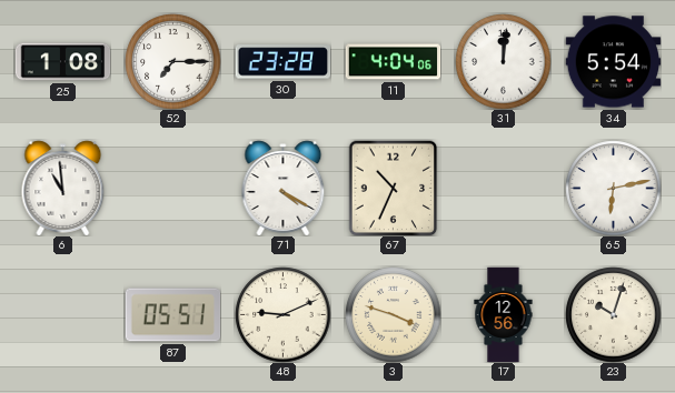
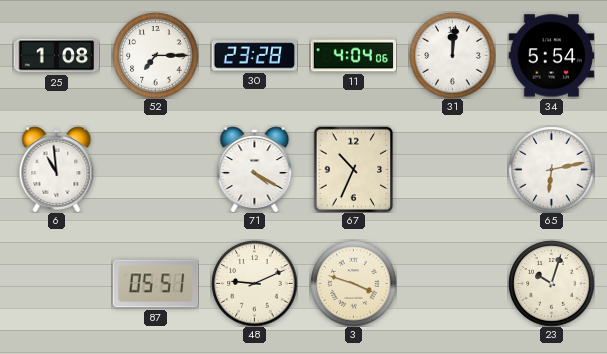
17: 12:56 -> none
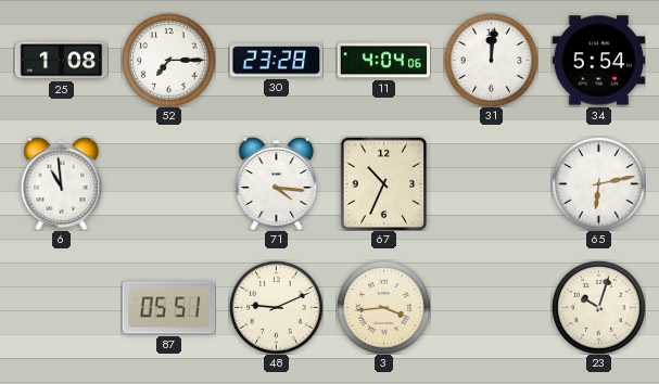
71: 4:20 -> 4:16
3: 3:48 -> 3:44
